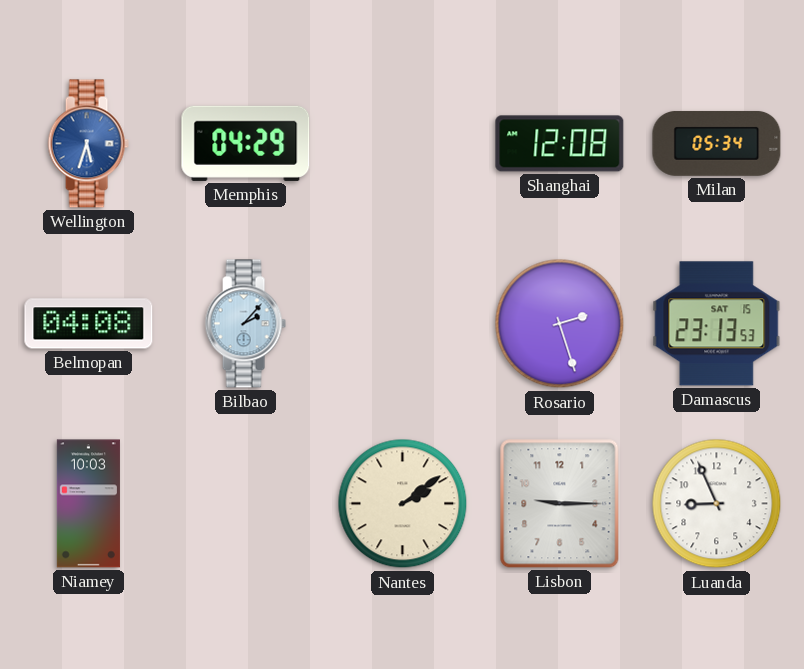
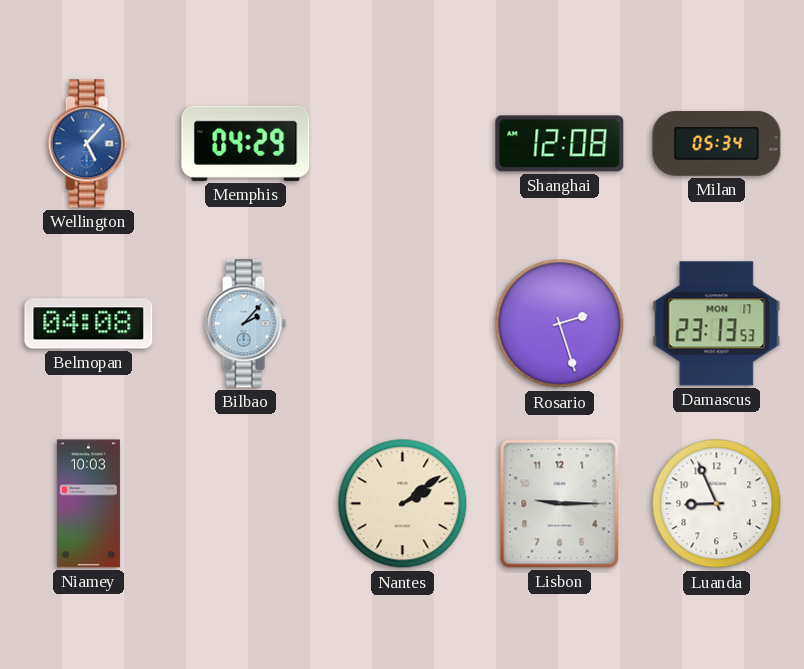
Wellington: 5:33 -> 5:07
Damascus date: SAT 15 -> MON 17
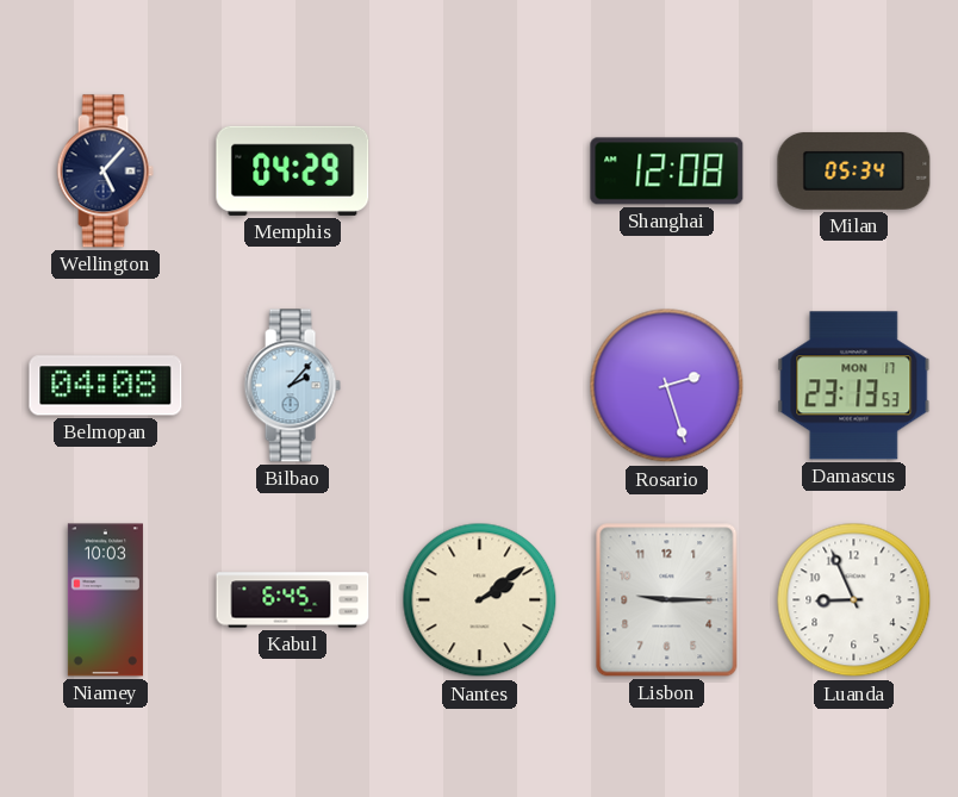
Wellington dial: blue -> navy
Kabul: none -> 6:45
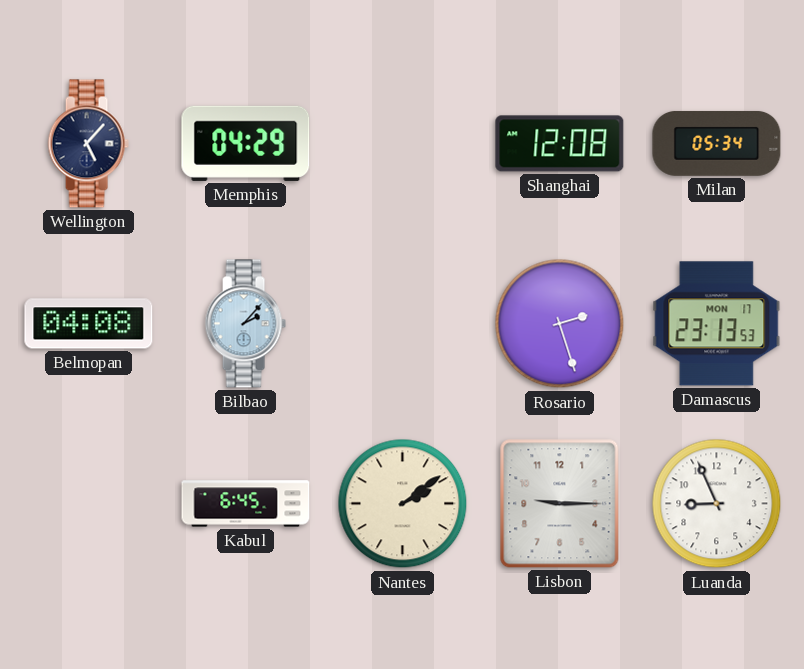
Niamey: 10:03 -> none
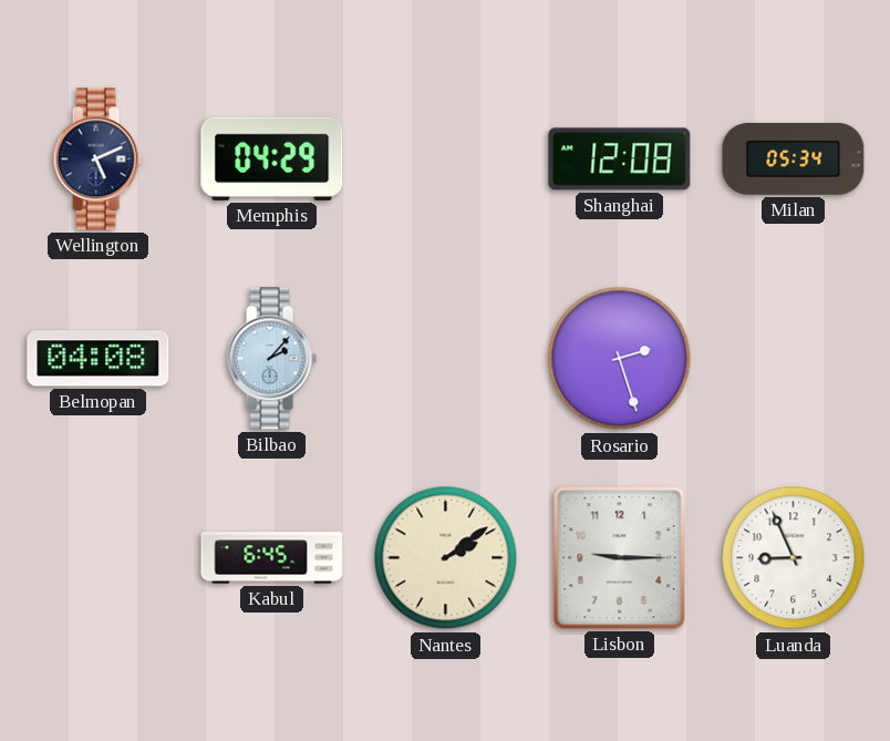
Wellington: 5:07 -> 5:11
Damascus: 23:13 -> none
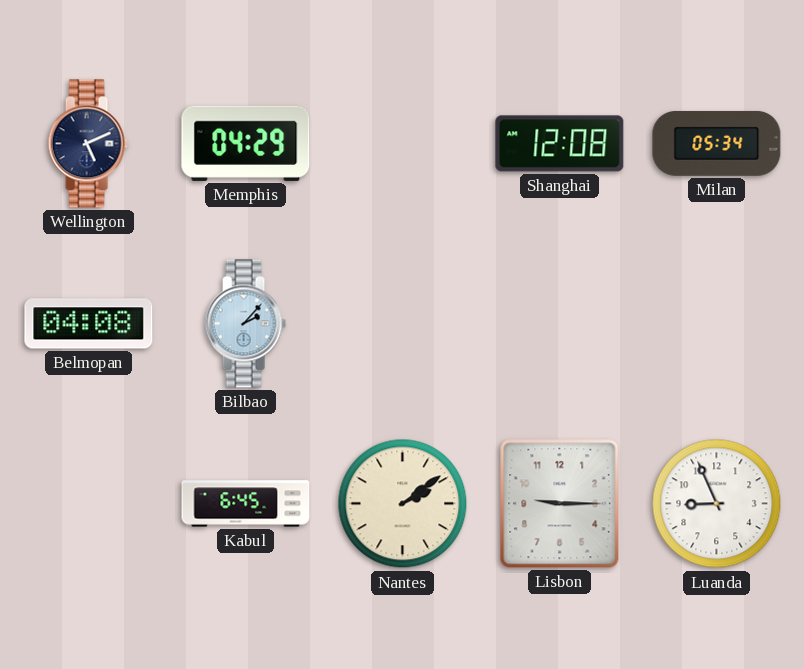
Rosario: 2:27 -> none
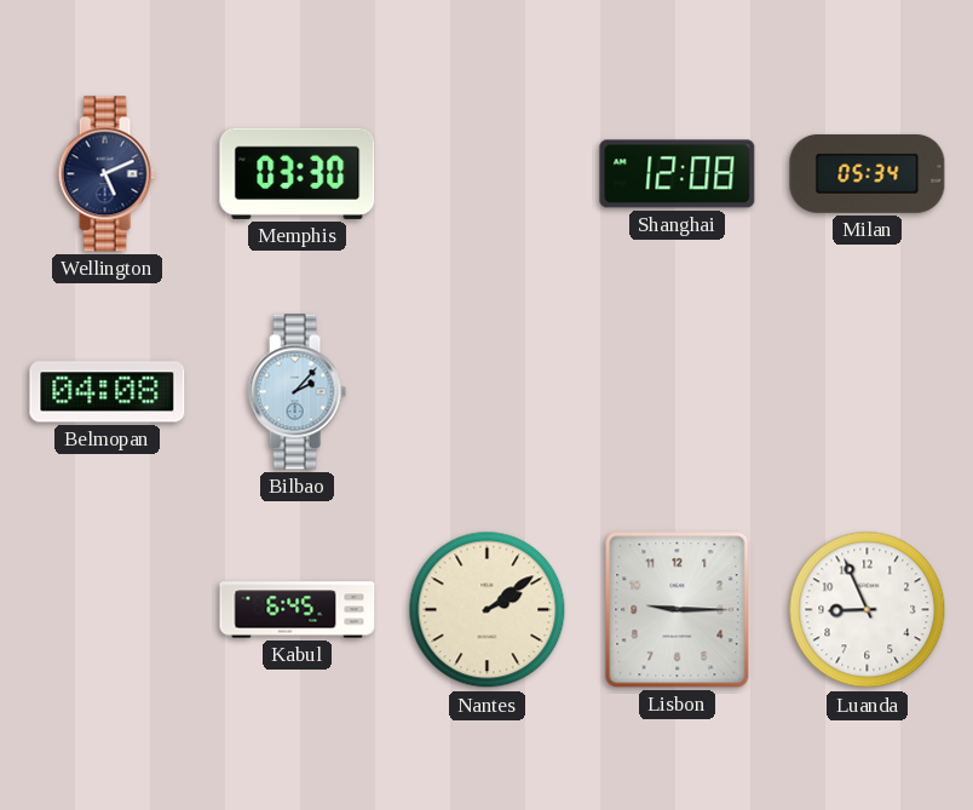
Memphis: 04:29 -> 03:30
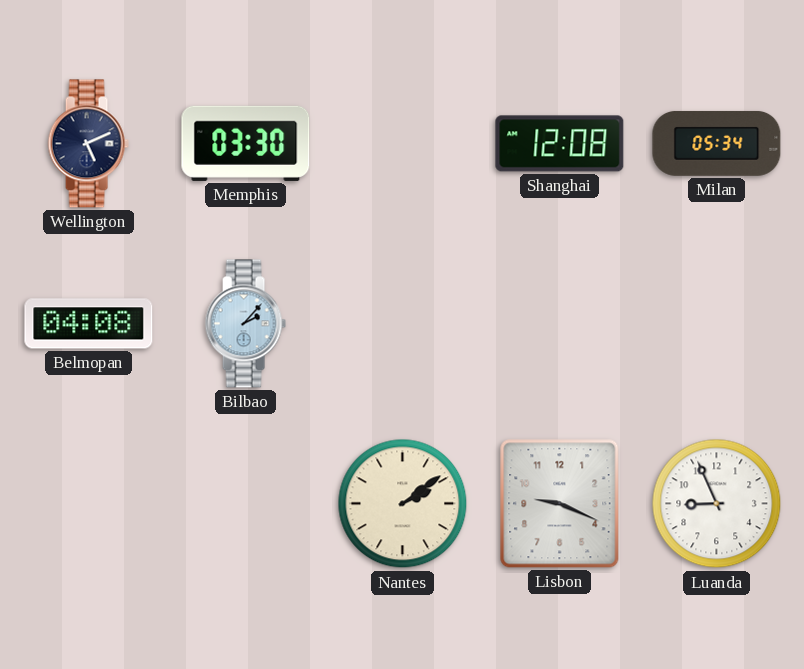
Kabul: 6:45 -> none
Lisbon: 9:15 -> 9:19
